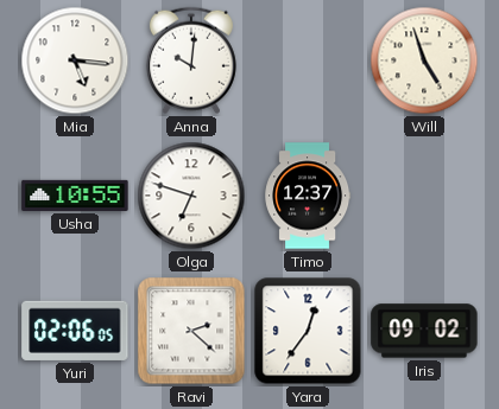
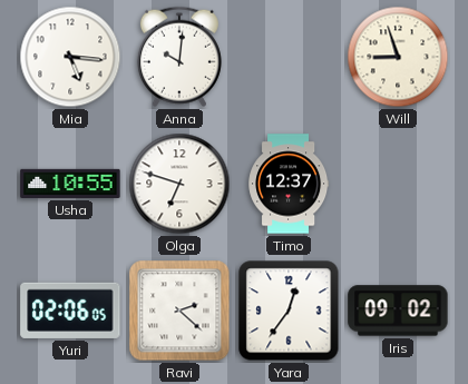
Will: 4:57 -> 8:57
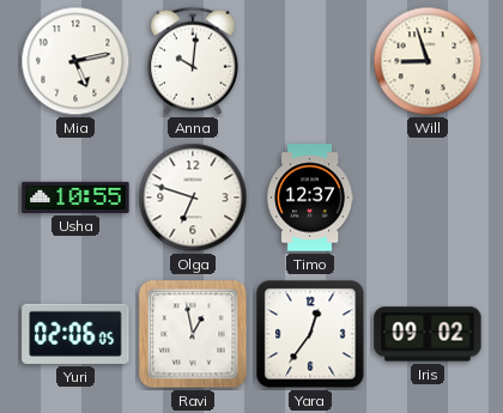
Mia: 5:16 -> 5:13
Ravi: 2:22 -> 12:58
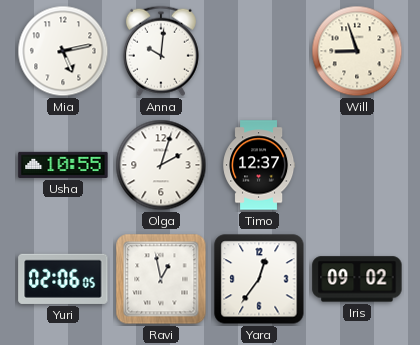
Olga: 6:48 -> 2:03
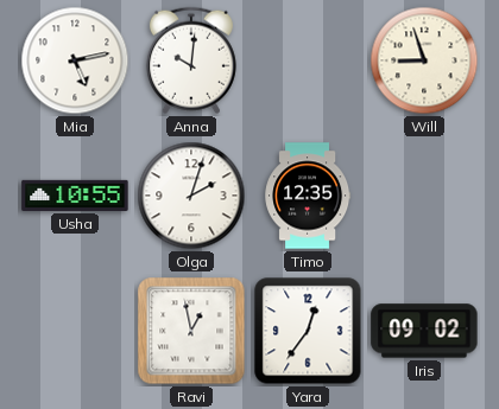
Timo: 12:37 -> 12:35
Yuri: 02:06 -> none
